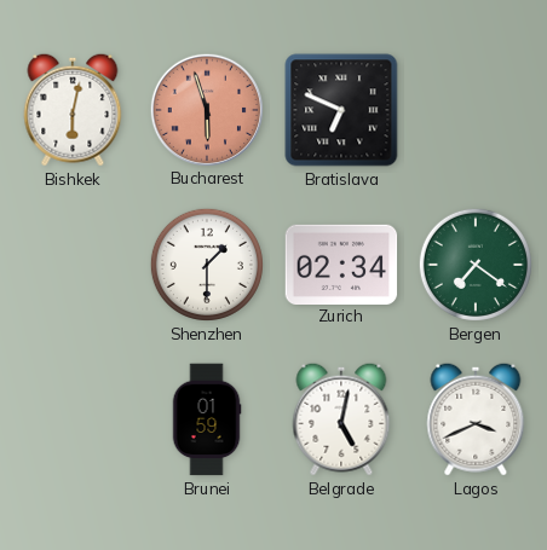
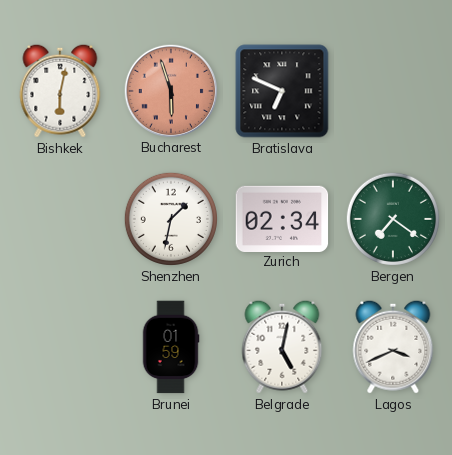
Shenzhen: 1:30 -> 1:32
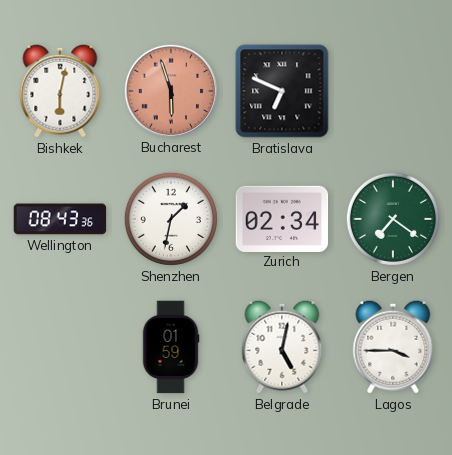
Wellington: none -> 08:43
Lagos: 3:41 -> 3:45
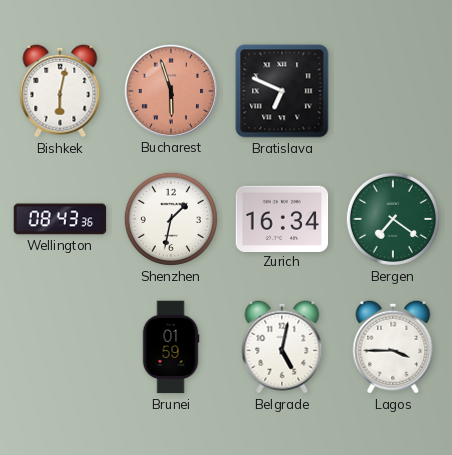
Zurich: 02:34 -> 16:34
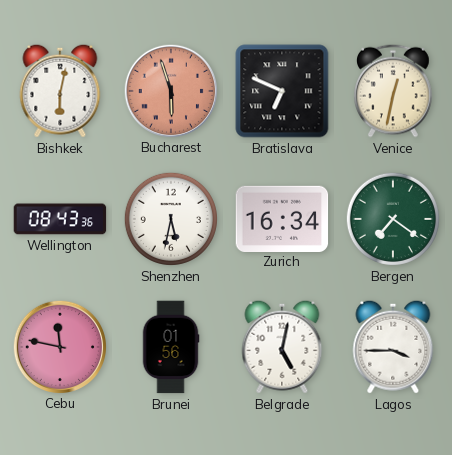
Venice: none -> 12:32
Shenzhen: 1:32 -> 5:32
Cebu: none -> 11:47
Brunei: 01:59 -> 01:56
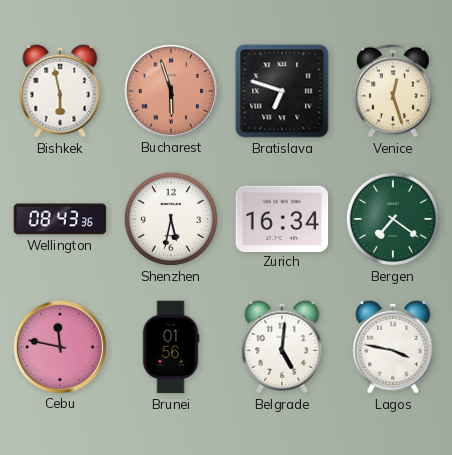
Bishkek: 6:02 -> 5:58
Bratislava: 6:49 -> 6:48
Venice: 12:32 -> 12:27
Belgrade: 5:02 -> 5:01
Lagos: 3:45 -> 3:47
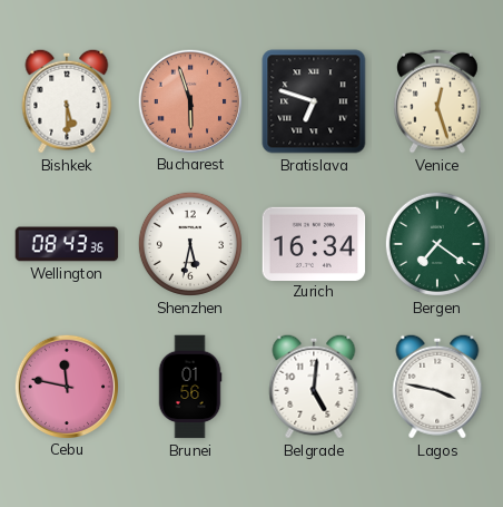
Bishkek: 5:58 -> 5:30
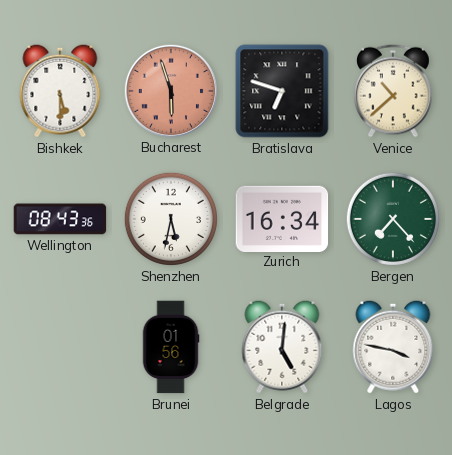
Venice: 12:27 -> 10:38
Bergen: 7:21 -> 7:23
Cebu: 11:47 -> none
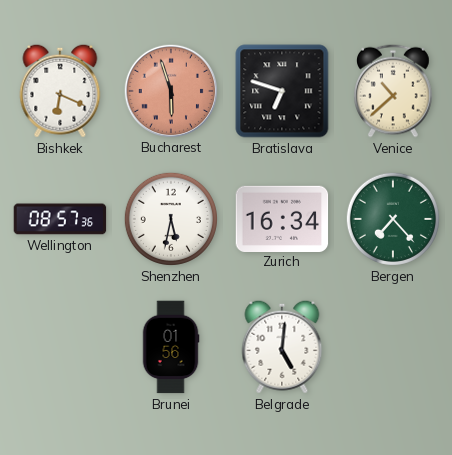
Bishkek: 5:30 -> 6:19
Wellington: 08:43 -> 08:57
Lagos: 3:47 -> none
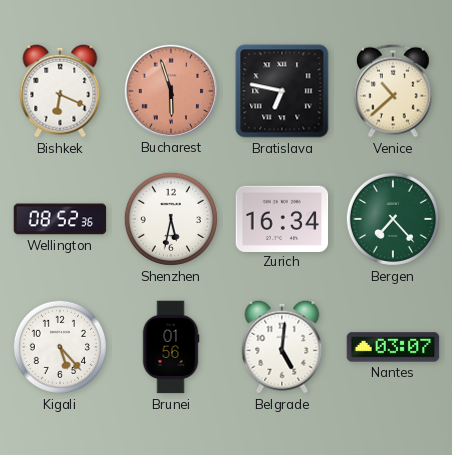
Bratislava: 6:48 -> 6:47
Wellington: 08:57 -> 08:52
Kigali: none -> 5:23
Nantes: none -> 03:07
